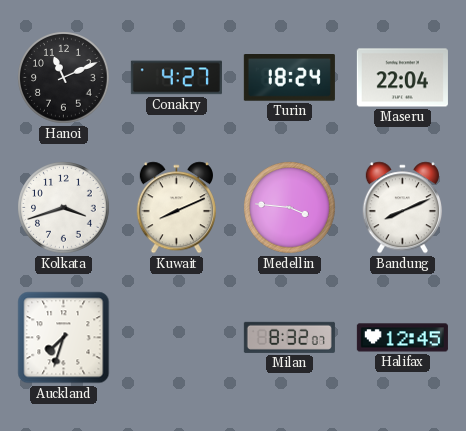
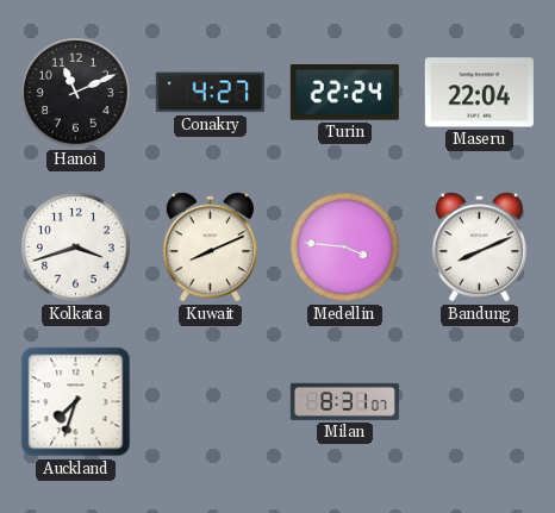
Turin: 18:24 -> 22:24
Milan: 8:32 -> 8:31
Halifax: 12:45 -> none
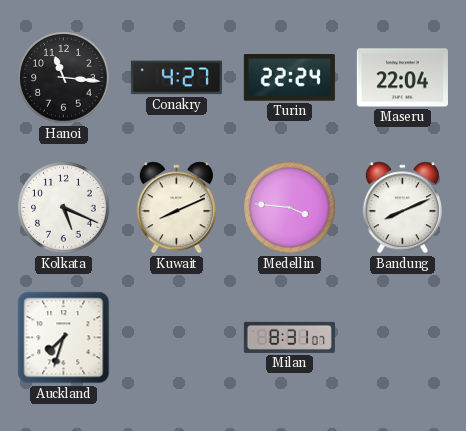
Hanoi: 11:11 -> 11:16
Kolkata: 3:42 -> 5:19
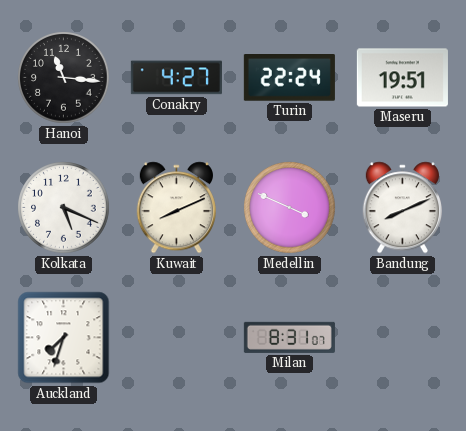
Maseru: 22:04 -> 19:51
Medellin: 3:46 -> 3:49
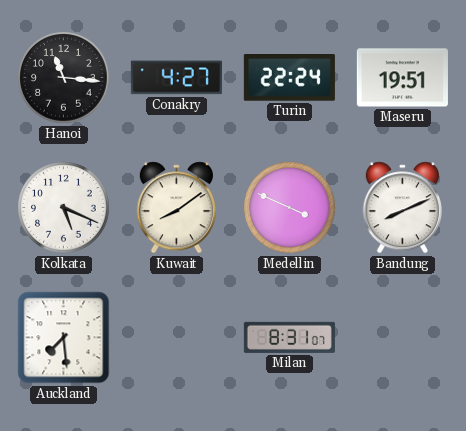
Kuwait: 8:11 -> 8:09
Auckland: 7:33 -> 7:29
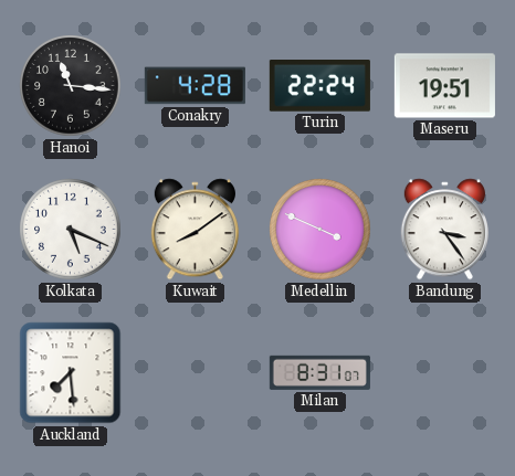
Conakry: 4:27 -> 4:28
Bandung: 8:11 -> 3:24
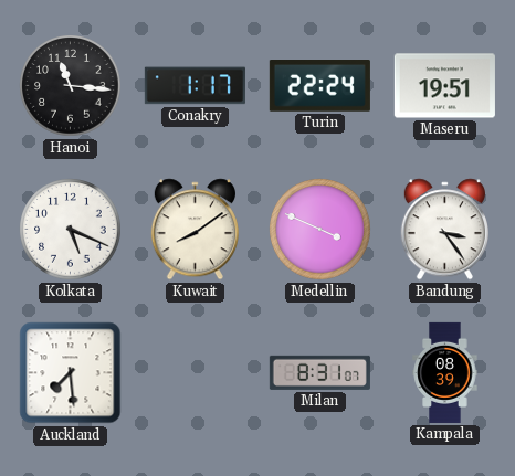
Conakry: 4:28 -> 1:17
Kampala: none -> 08:39
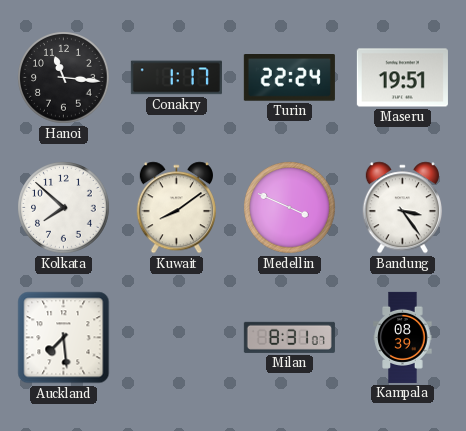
Kolkata: 5:19 -> 7:52
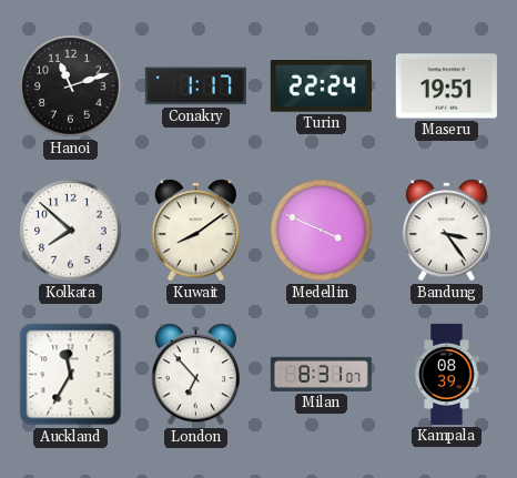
Hanoi: 11:16 -> 11:12
Auckland: 7:29 -> 11:35
London: none -> 6:53
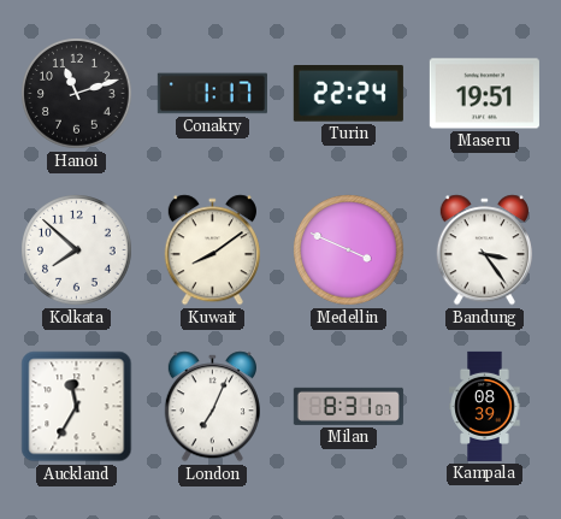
London: 6:53 -> 7:04
